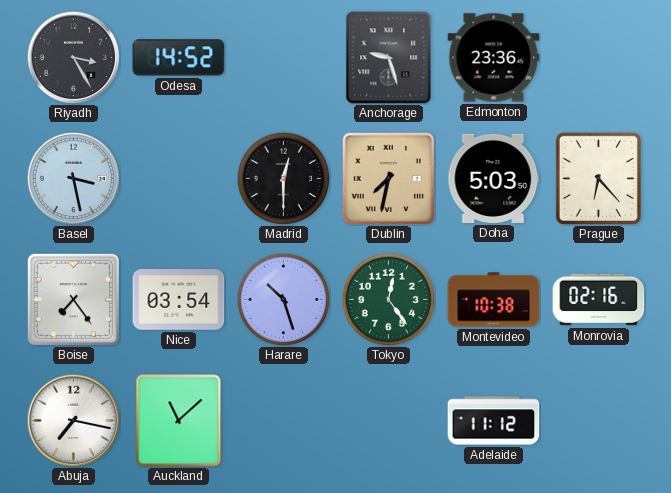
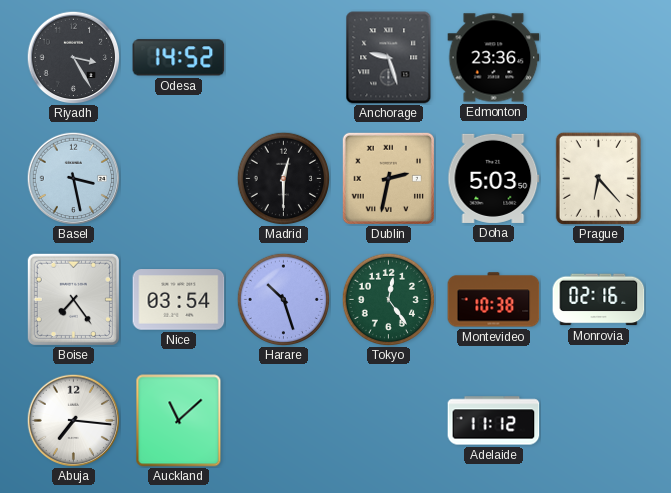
Dublin: 7:32 -> 2:32
Abuja: 7:17 -> 7:16
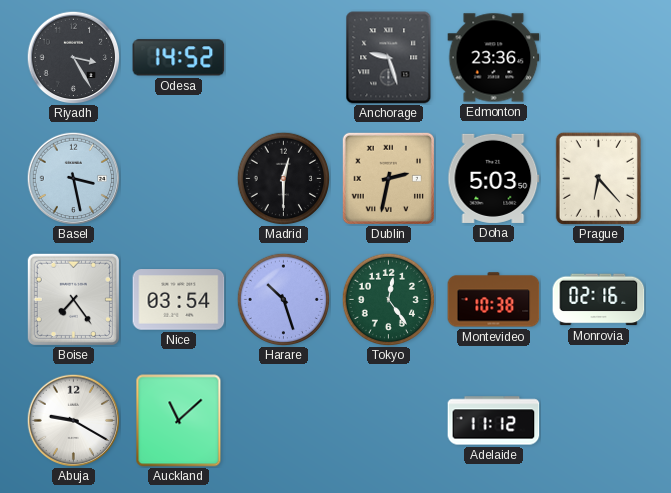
Abuja: 7:16 -> 9:20
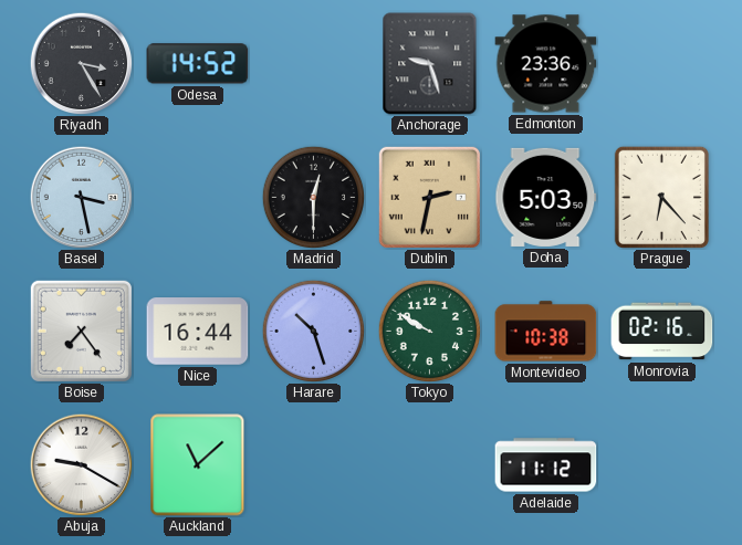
Nice: 03:54 -> 16:44
Tokyo: 12:24 -> 9:50
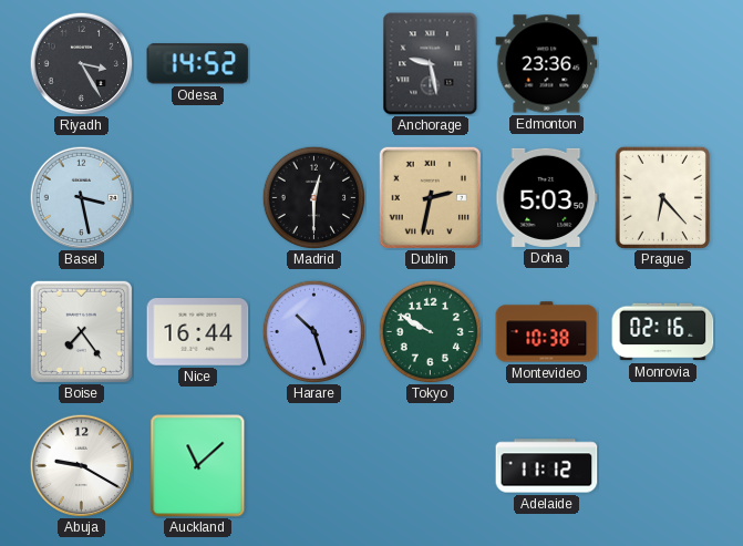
Anchorage: 9:27 -> 9:28
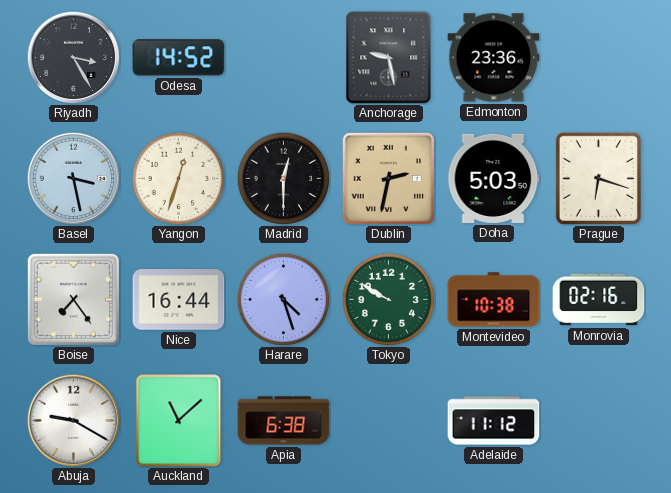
Yangon: none -> 12:33
Prague: 6:23 -> 6:18
Harare: 10:27 -> 4:27
Apia: none -> 6:38
